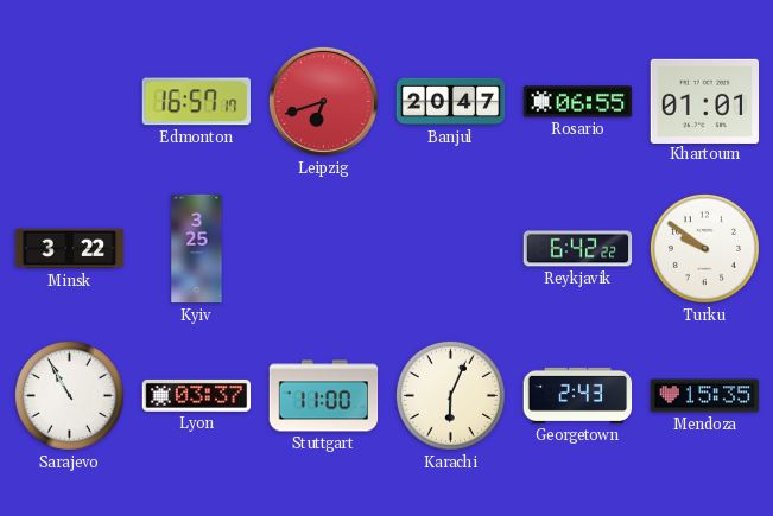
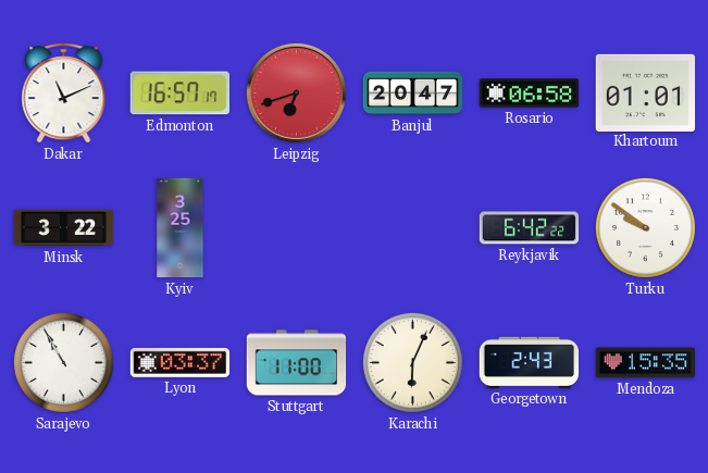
Dakar: none -> 11:11
Rosario: 06:55 -> 06:58
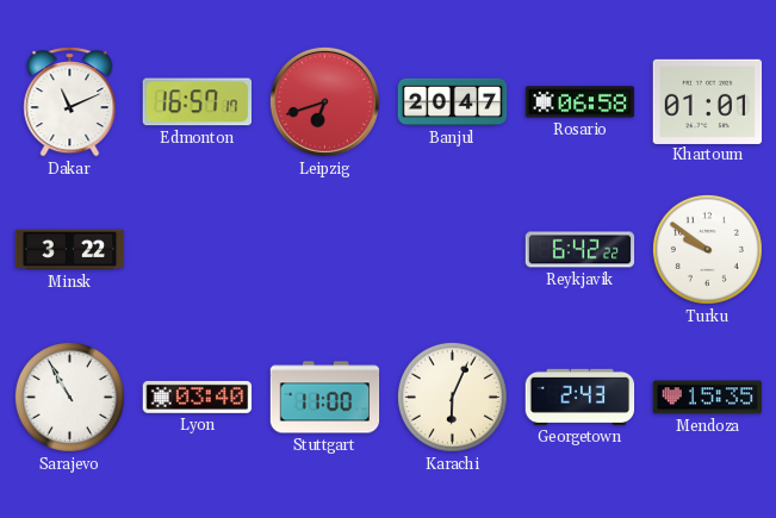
Kyiv: 3:25 -> none
Lyon: 03:37 -> 03:40
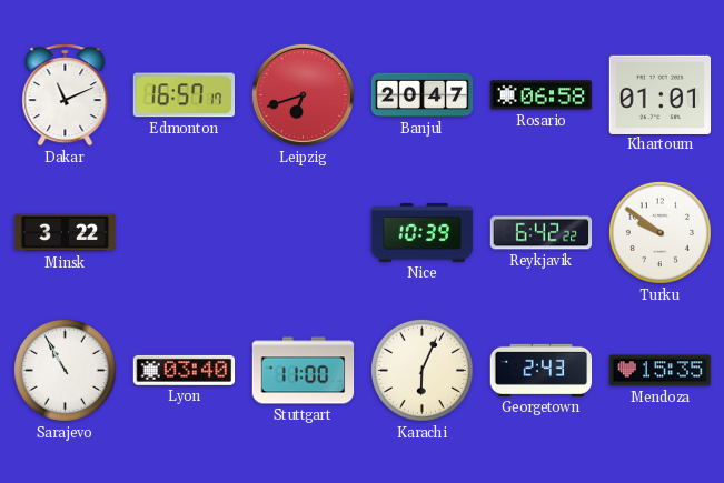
Nice: none -> 10:39
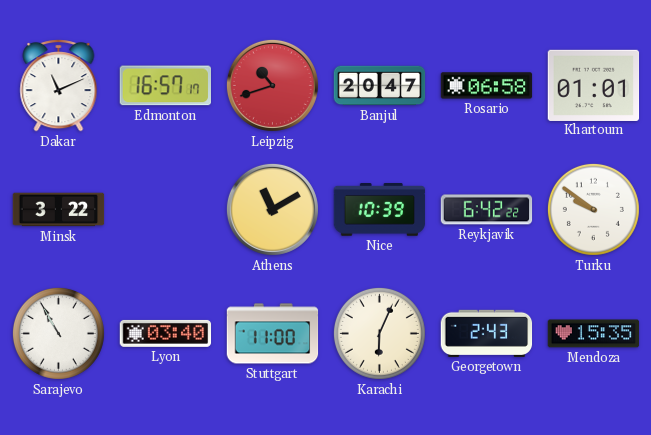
Leipzig: 6:42 -> 10:42
Athens: none -> 11:10
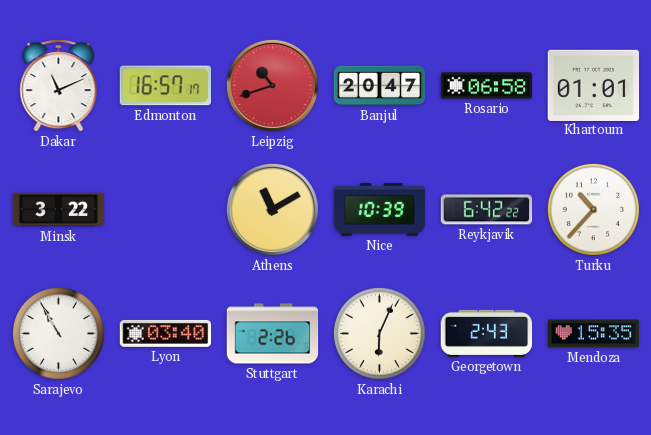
Turku: 9:51 -> 10:37
Stuttgart: 11:00 -> 2:26
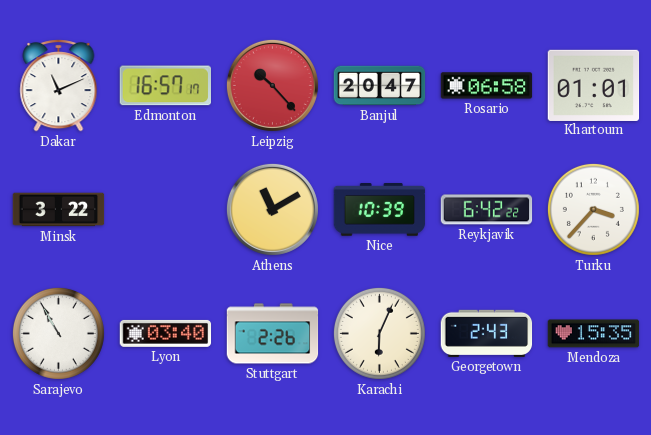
Leipzig: 10:42 -> 10:23
Turku: 10:37 -> 3:37
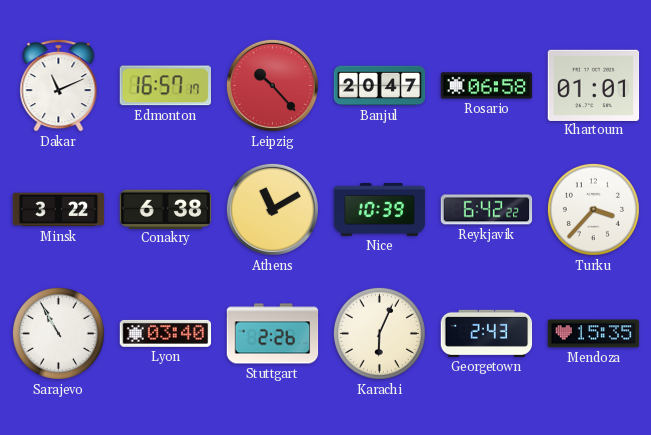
Conakry: none -> 6:38
